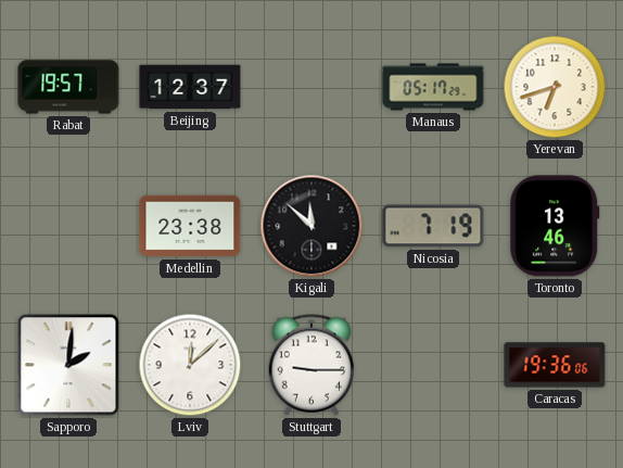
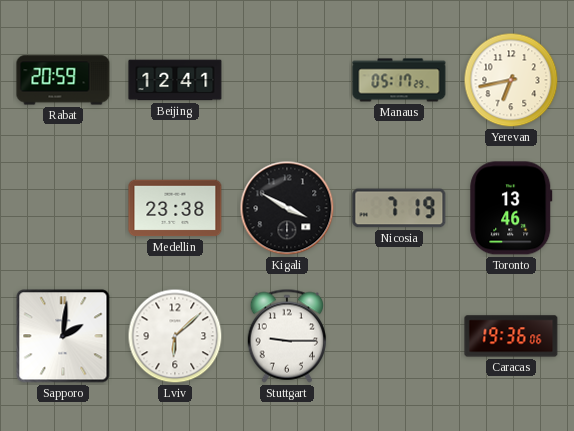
Rabat: 19:57 -> 20:59
Beijing: 12:37 -> 12:41
Yerevan: 6:42 -> 6:43
Kigali: 11:52 -> 3:50
Lviv: 12:08 -> 6:08
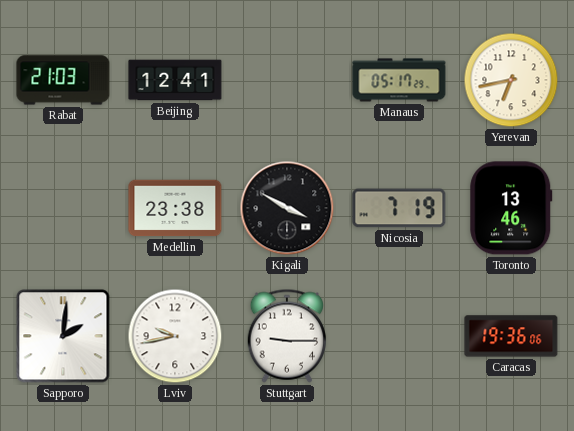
Rabat: 20:59 -> 21:03
Lviv: 6:08 -> 9:43
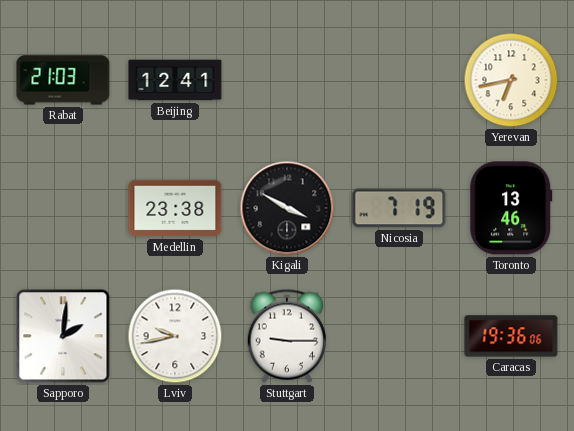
Manaus: 05:17 -> none
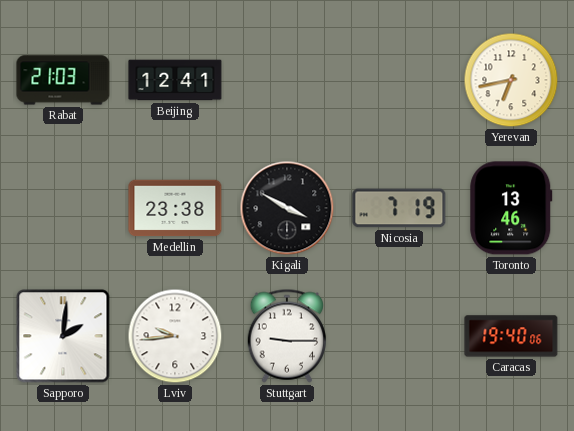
Lviv: 9:43 -> 9:44
Caracas: 19:36 -> 19:40
